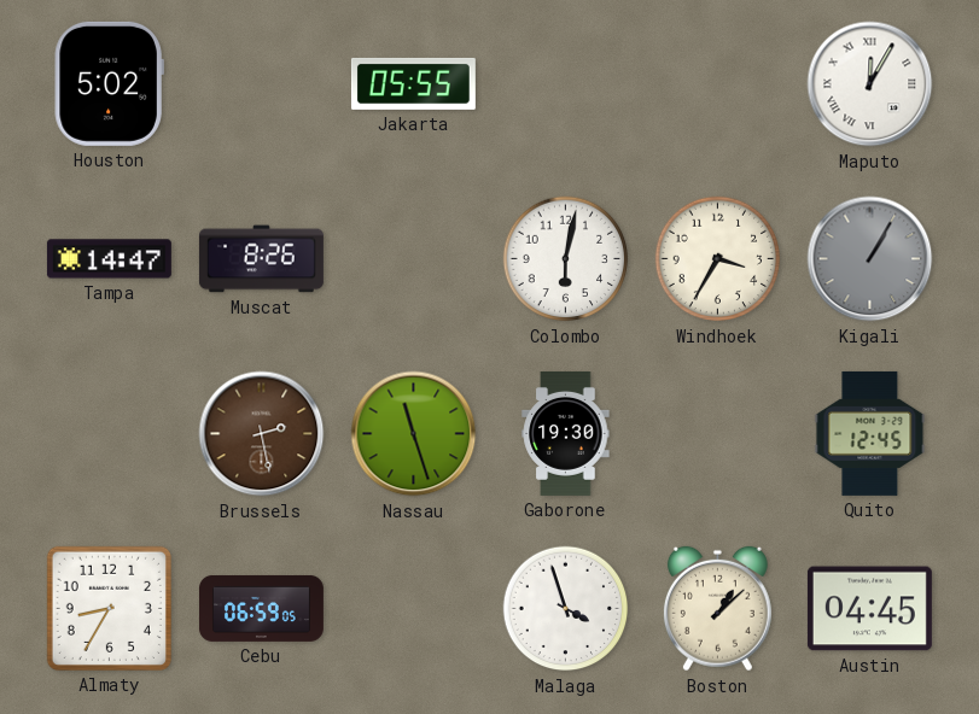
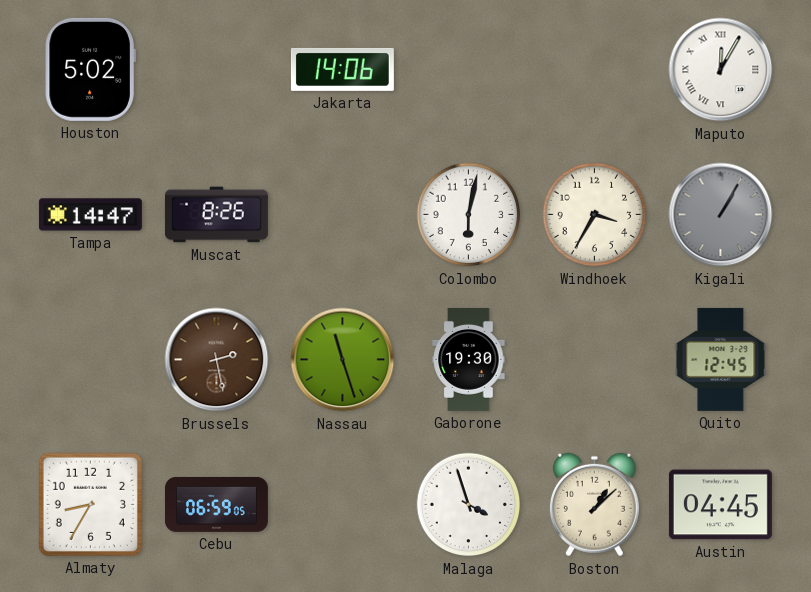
Jakarta: 05:55 -> 14:06
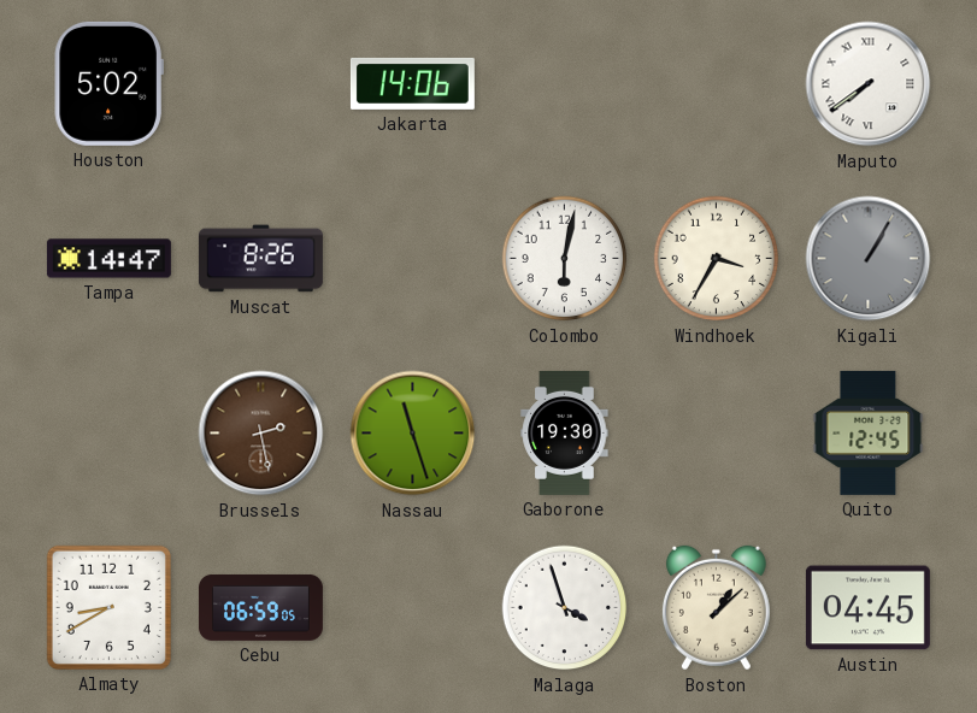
Maputo: 12:05 -> 7:39
Almaty: 8:35 -> 8:40
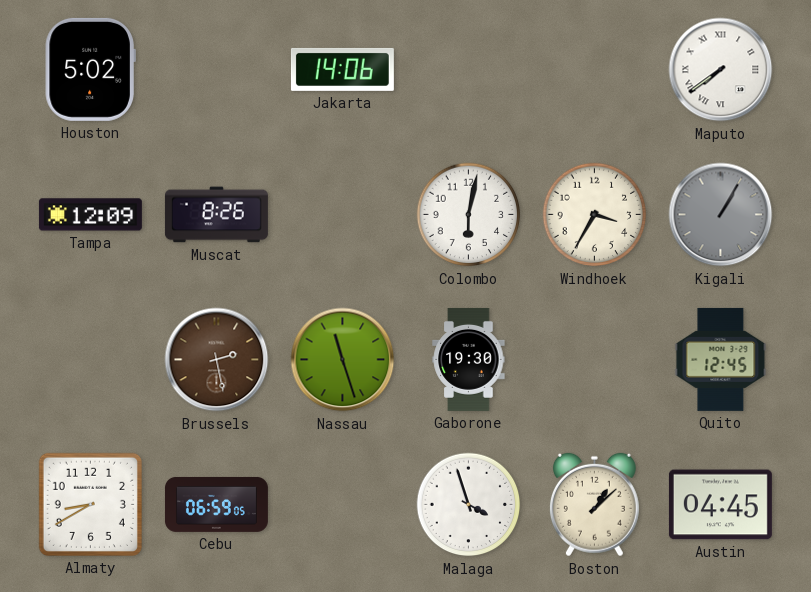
Tampa: 14:47 -> 12:09
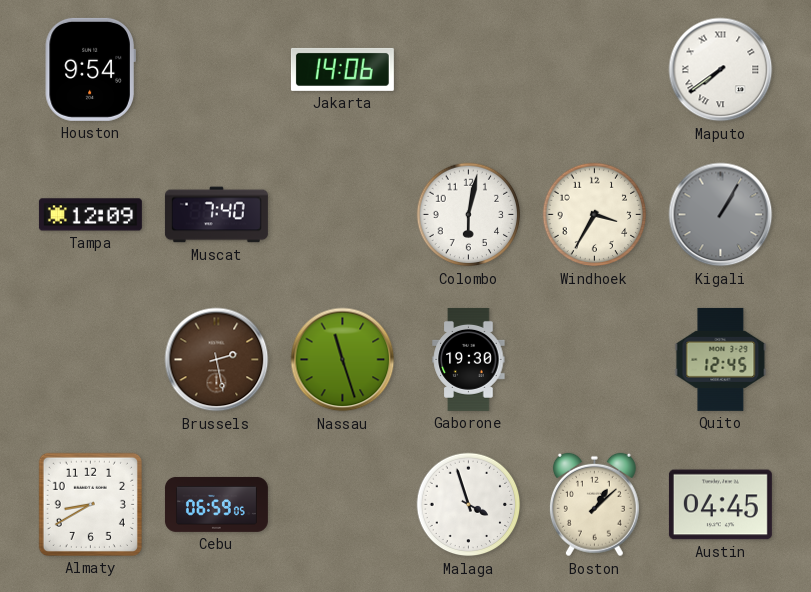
Houston: 5:02 -> 9:54
Muscat: 8:26 -> 7:40
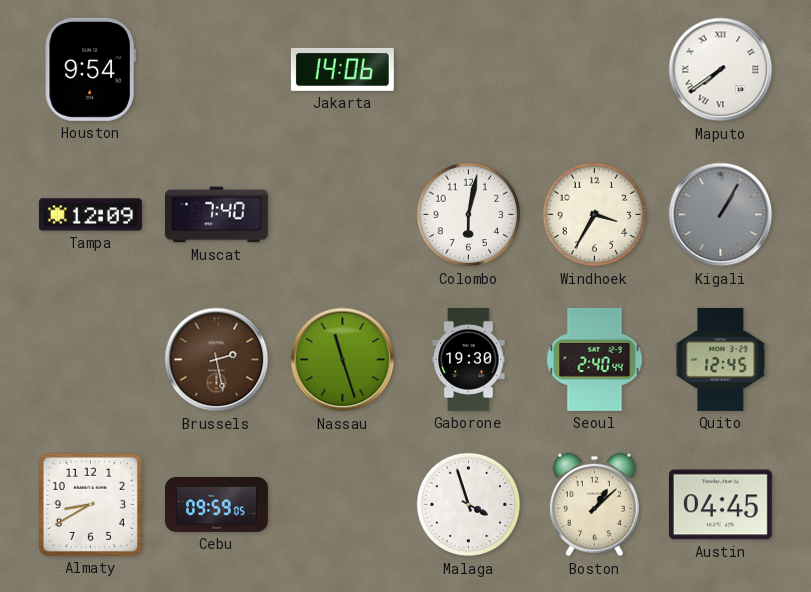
Seoul: none -> 2:40
Cebu: 06:59 -> 09:59
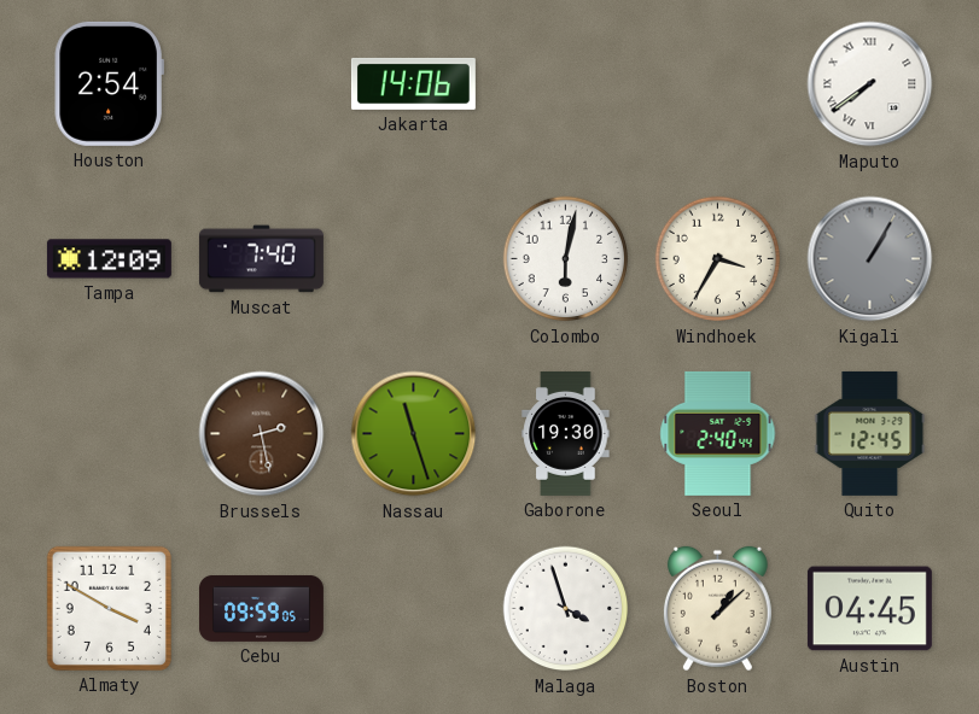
Houston: 9:54 -> 2:54
Almaty: 8:40 -> 3:50
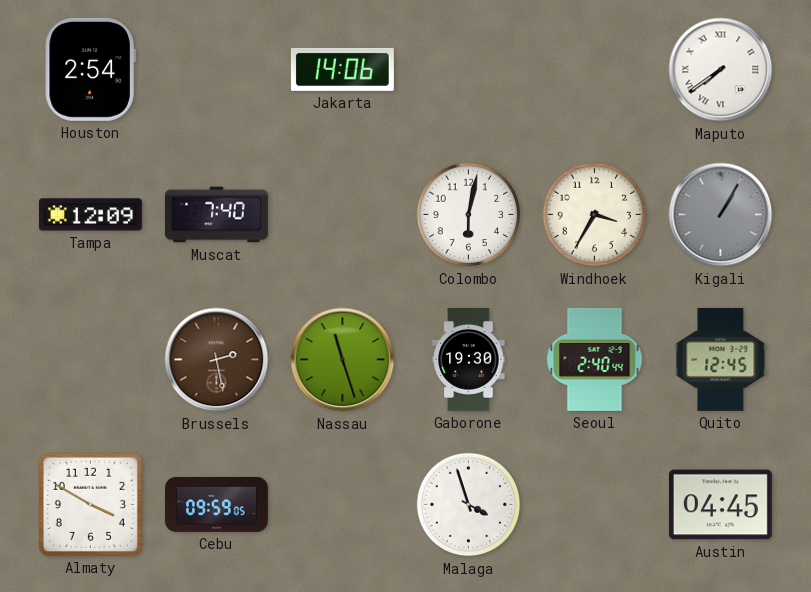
Boston: 1:08 -> none
